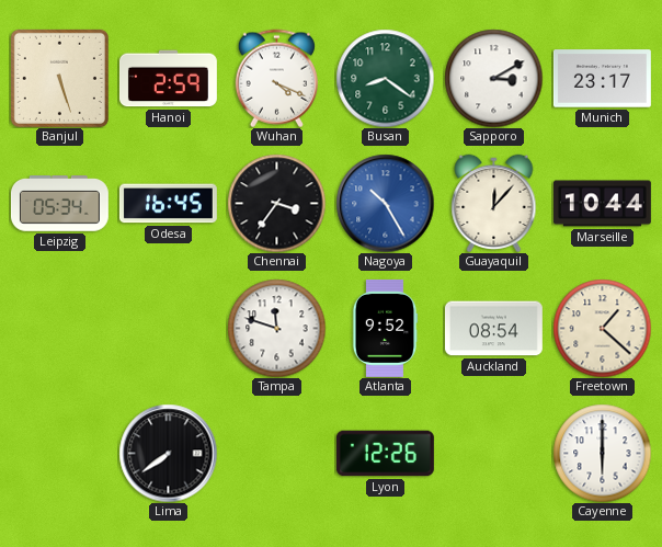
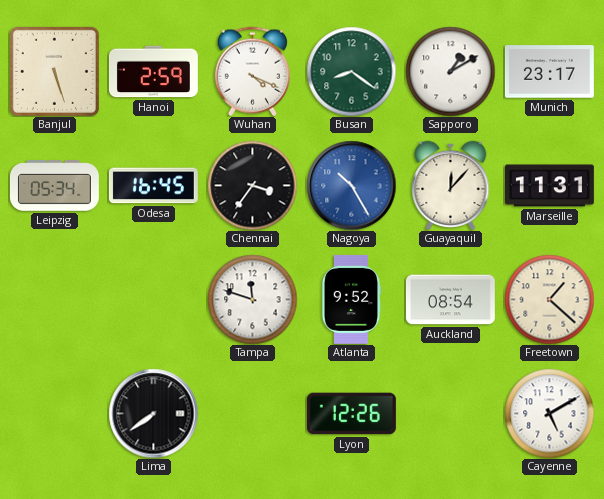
Sapporo: 3:10 -> 1:10
Marseille: 10:44 -> 11:31
Cayenne: 6:00 -> 5:10
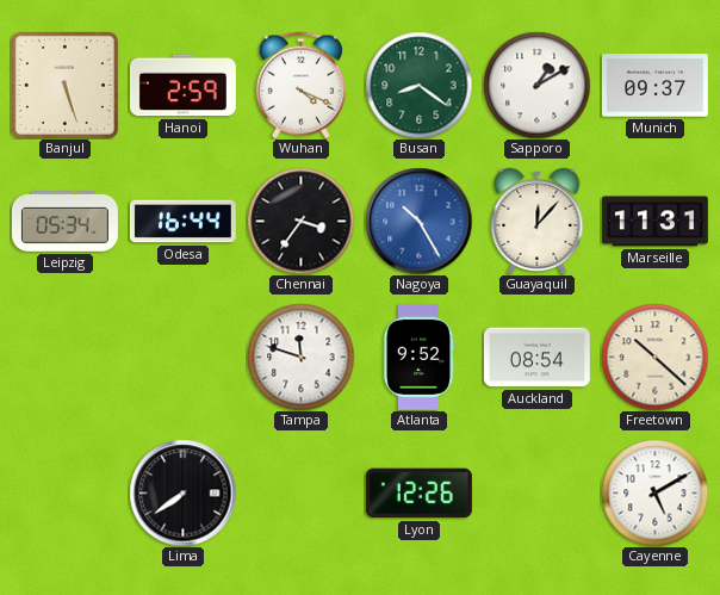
Munich: 23:17 -> 09:37
Odesa: 16:45 -> 16:44
Freetown: 1:22 -> 10:22
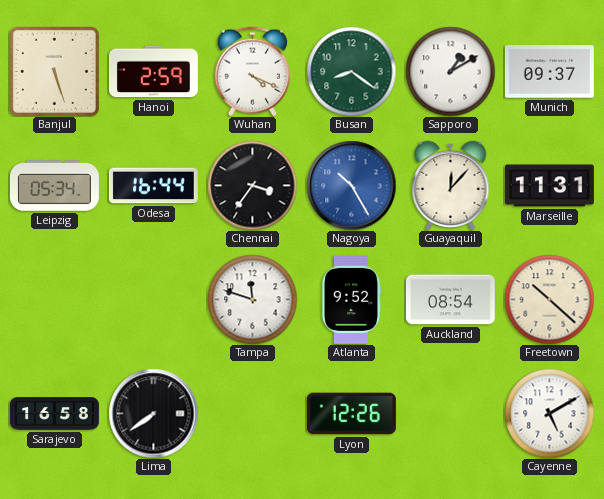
Sarajevo: none -> 16:58
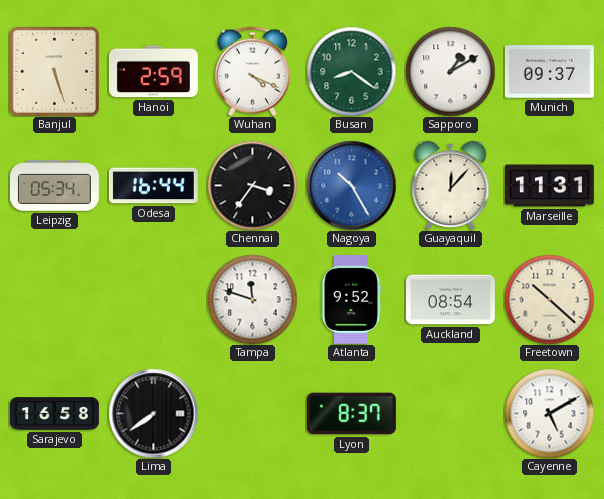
Lyon: 12:26 -> 8:37
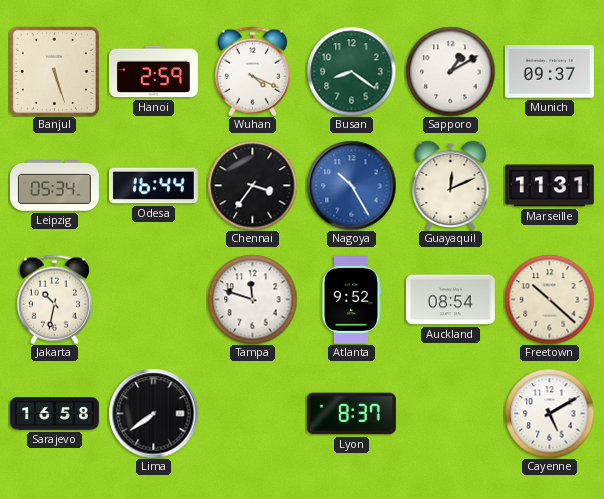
Guayaquil: 12:07 -> 12:11
Jakarta: none -> 10:32
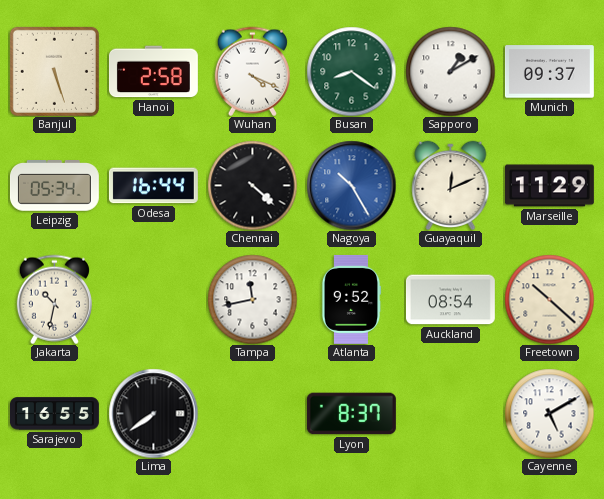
Hanoi: 2:59 -> 2:58
Chennai: 3:36 -> 4:22
Marseille: 11:31 -> 11:29
Tampa: 11:48 -> 11:43
Sarajevo: 16:58 -> 16:55
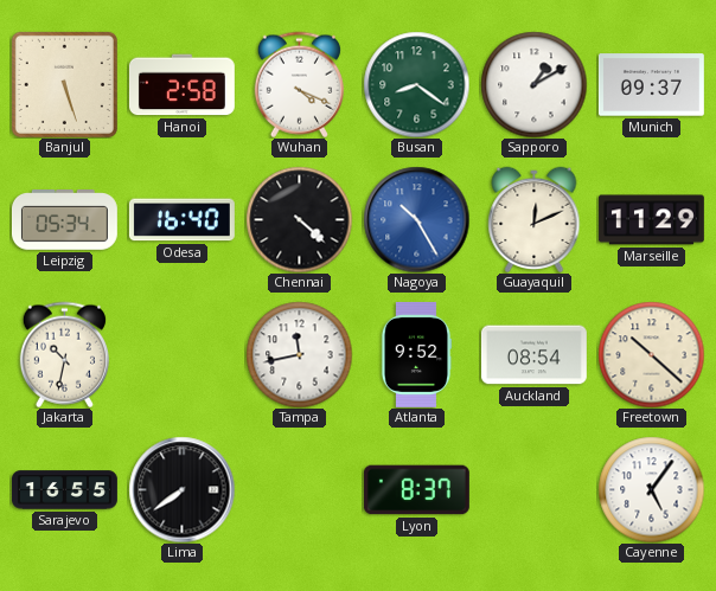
Odesa: 16:44 -> 16:40
Cayenne: 5:10 -> 5:06
